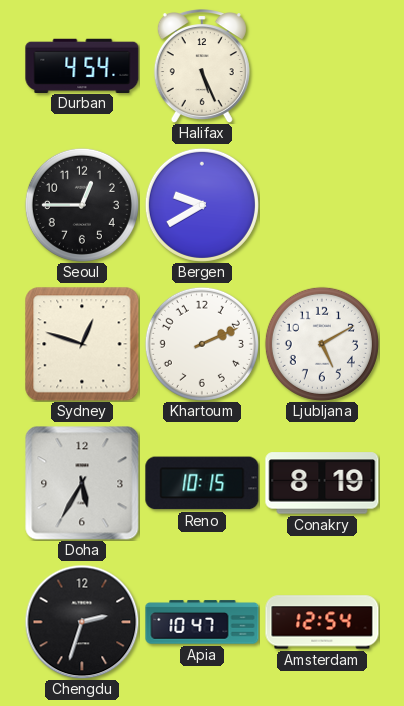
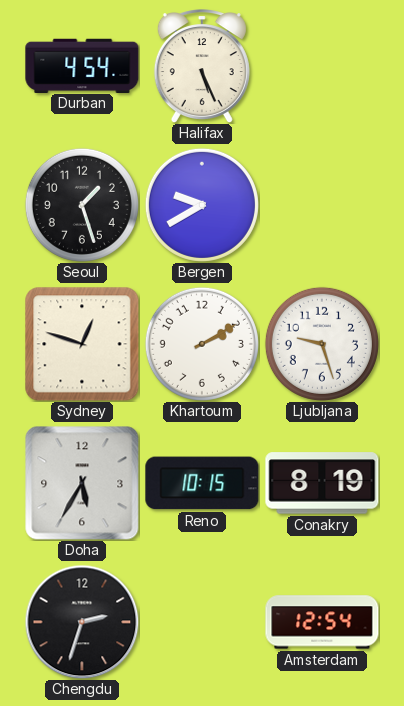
Seoul: 12:45 -> 1:27
Khartoum: 2:11 -> 2:10
Ljubljana: 5:10 -> 9:27
Apia: 10:47 -> none
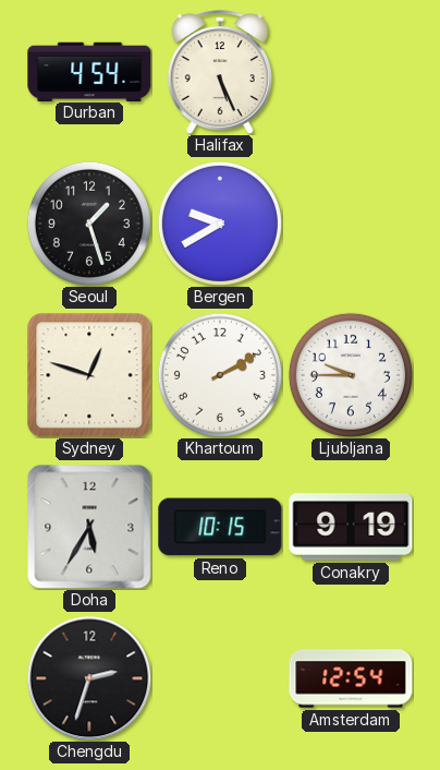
Ljubljana: 9:27 -> 9:45
Conakry: 8:19 -> 9:19
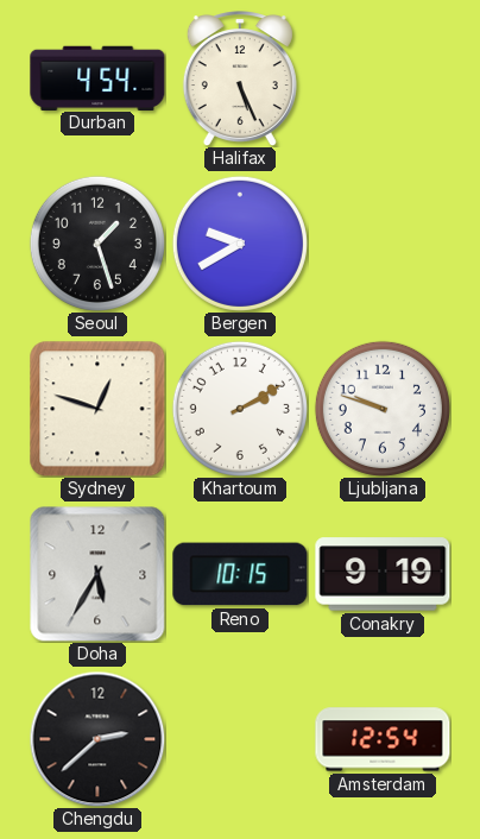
Ljubljana: 9:45 -> 9:48
Chengdu: 2:33 -> 2:38
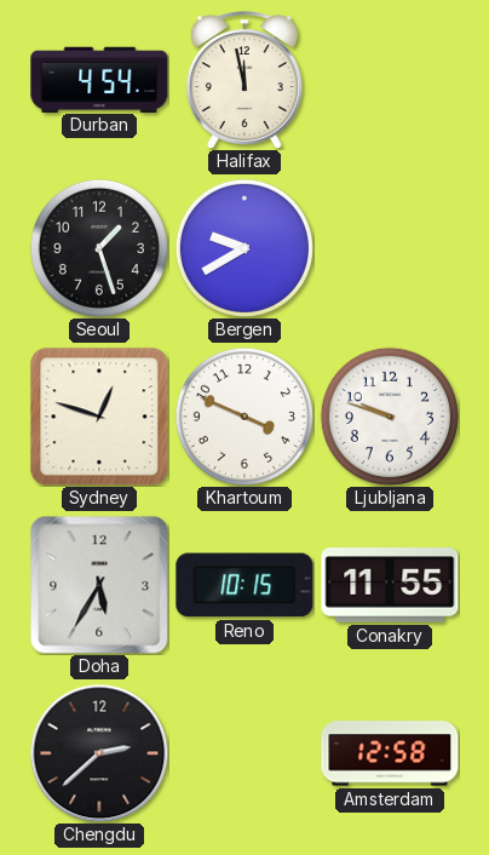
Halifax: 5:26 -> 11:58
Khartoum: 2:10 -> 3:49
Conakry: 9:19 -> 11:55
Amsterdam: 12:54 -> 12:58
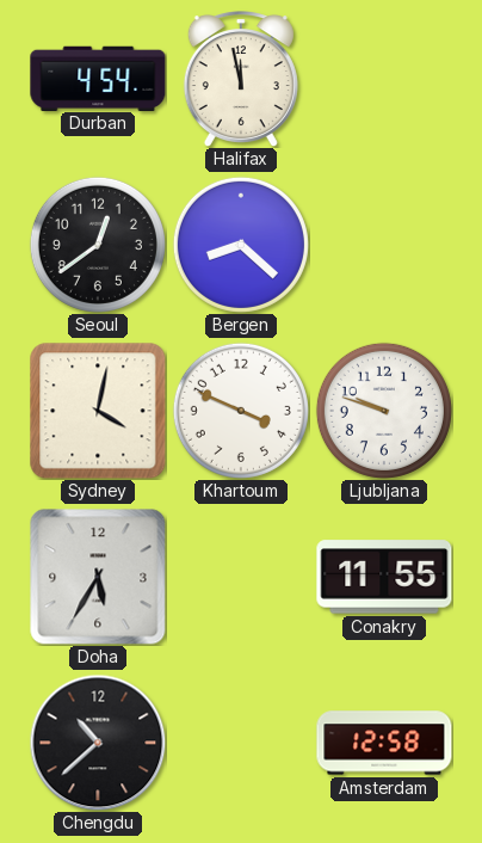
Seoul: 1:27 -> 12:39
Bergen: 9:40 -> 8:22
Sydney: 12:48 -> 4:02
Reno: 10:15 -> none
Chengdu: 2:38 -> 10:38
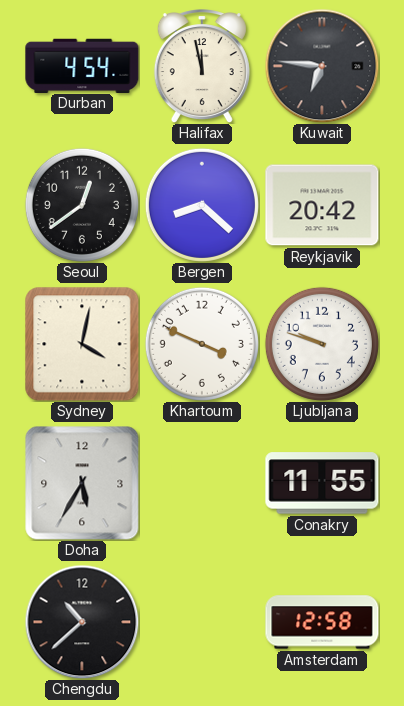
Kuwait: none -> 6:46
Reykjavik: none -> 20:42
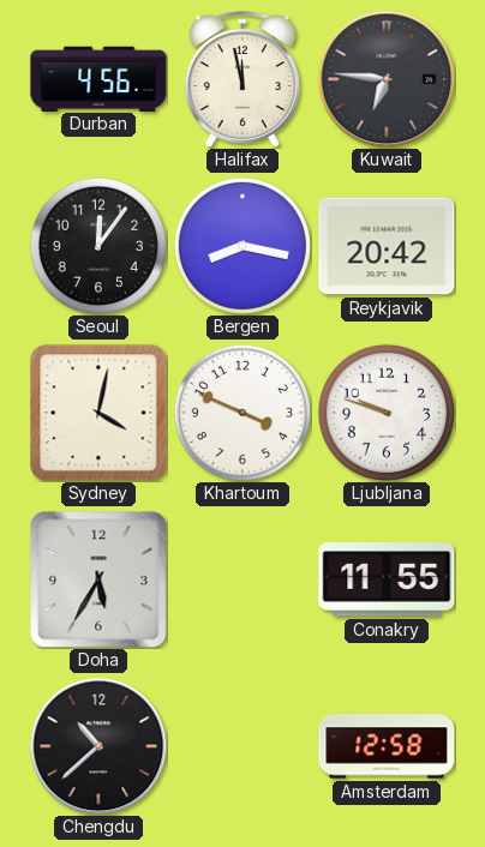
Durban: 4:54 -> 4:56
Seoul: 12:39 -> 12:06
Bergen: 8:22 -> 8:17
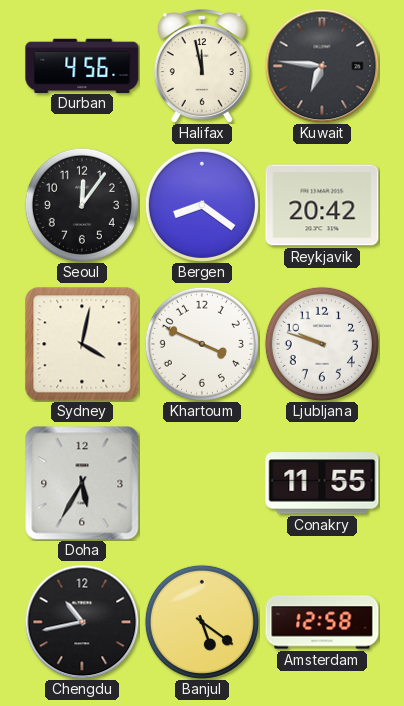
Bergen: 8:17 -> 8:21
Chengdu: 10:38 -> 10:43
Banjul: none -> 5:21
